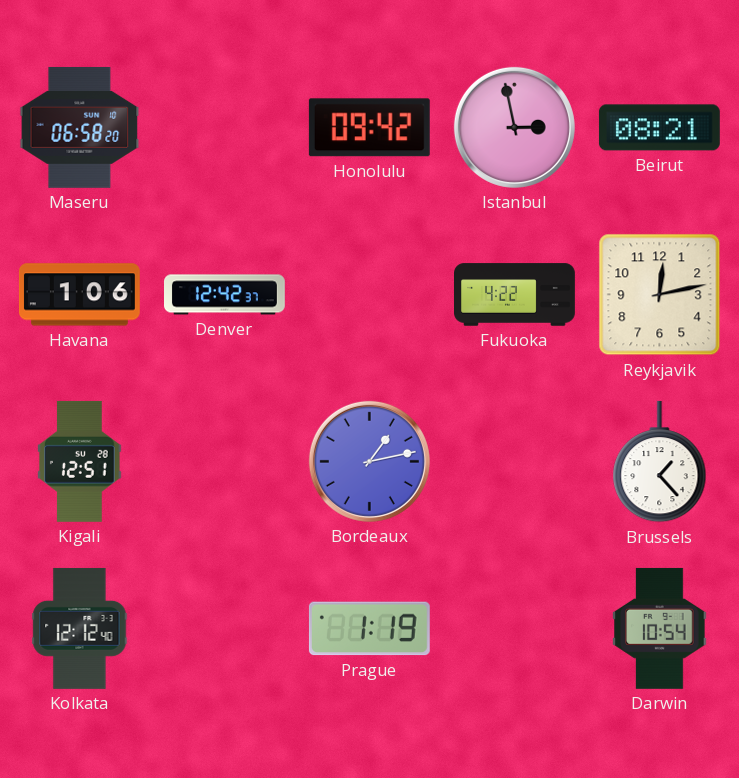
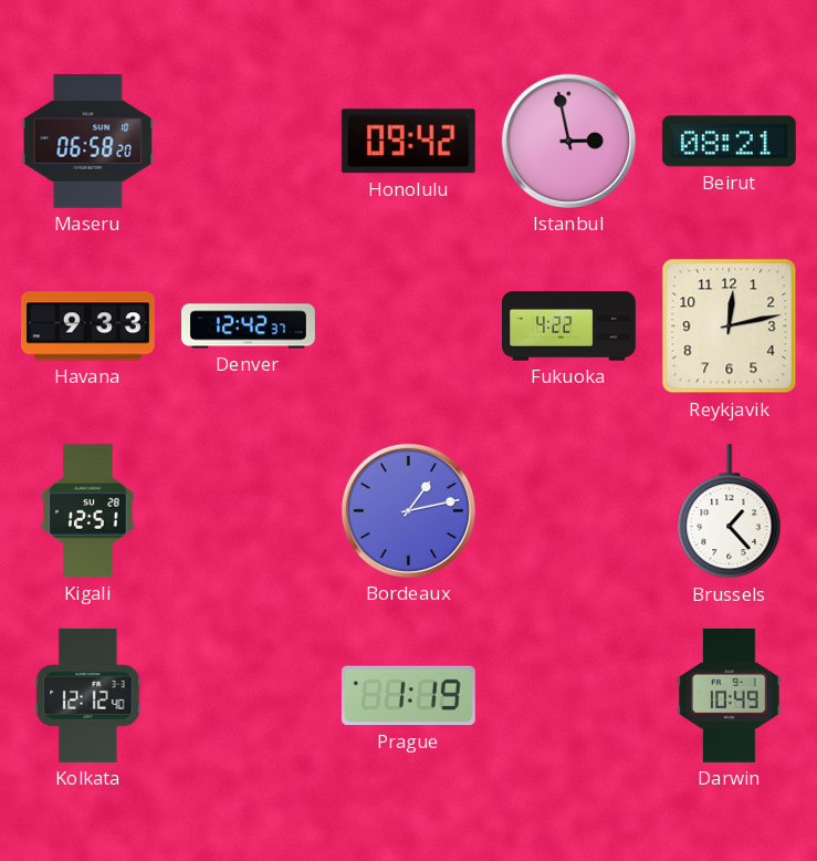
Havana: 1:06 -> 9:33
Darwin: 10:54 -> 10:49
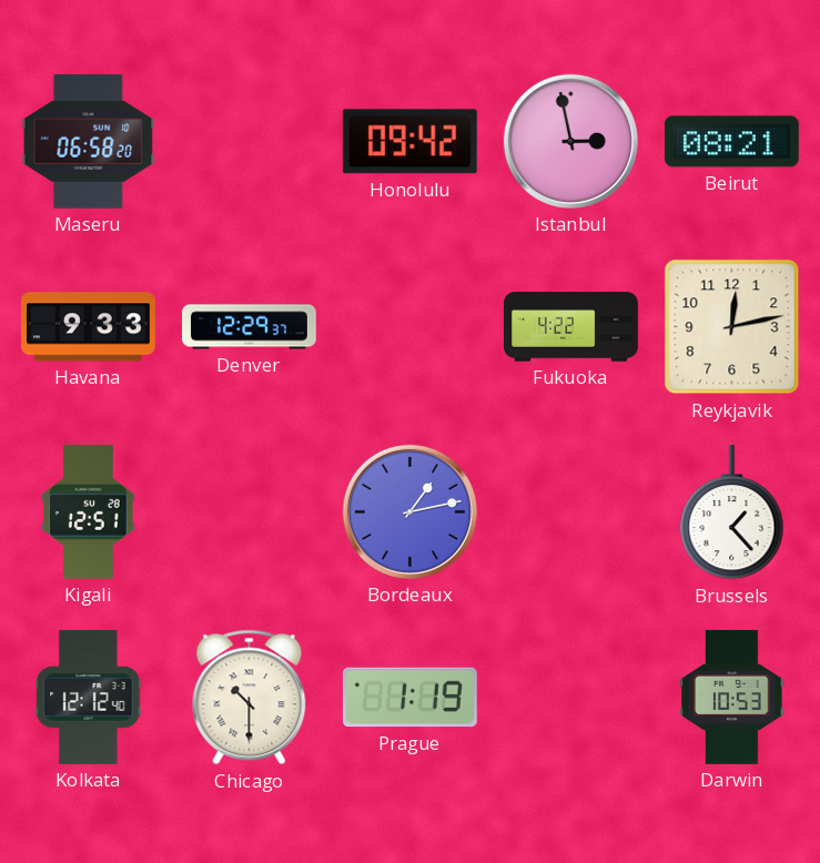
Denver: 12:42 -> 12:29
Chicago: none -> 10:30
Darwin: 10:49 -> 10:53
